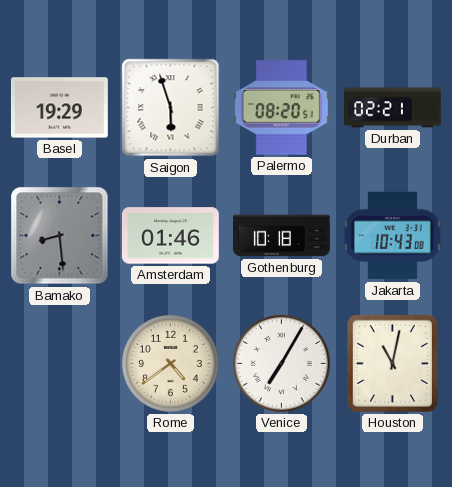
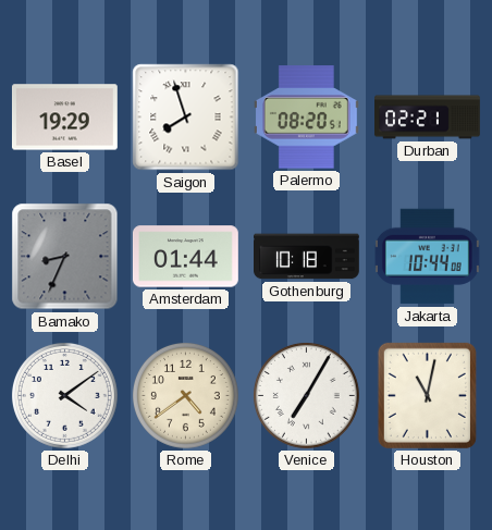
Saigon: 5:57 -> 7:57
Bamako: 8:29 -> 8:34
Amsterdam: 01:46 -> 01:44
Jakarta: 10:43 -> 10:44
Delhi: none -> 4:09
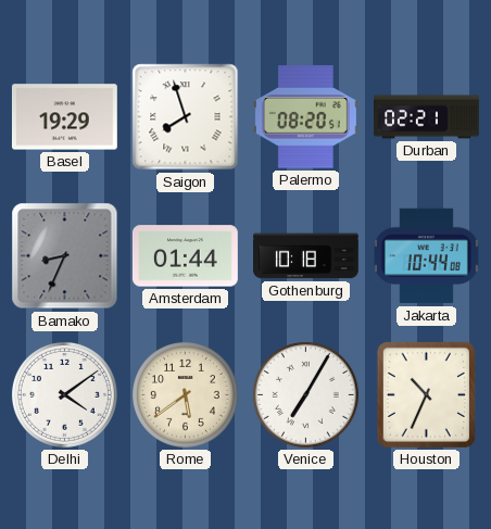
Rome: 4:39 -> 5:39
Houston: 11:02 -> 10:34
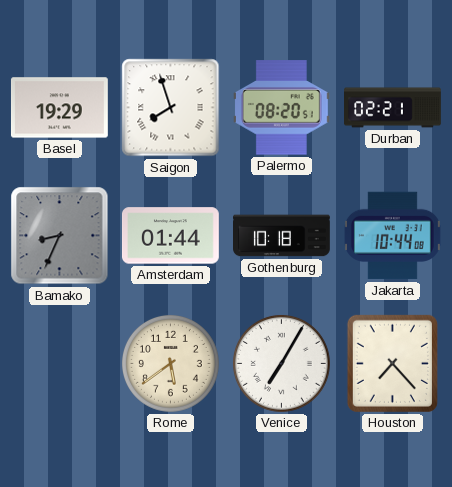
Delhi: 4:09 -> none
Houston: 10:34 -> 7:23
